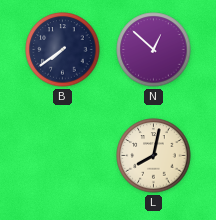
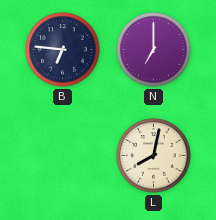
B: 7:39 -> 6:46
N: 12:52 -> 7:00
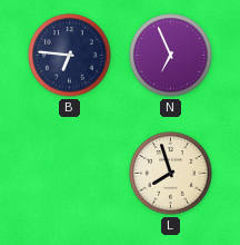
N: 7:00 -> 6:56
L: 8:02 -> 7:57
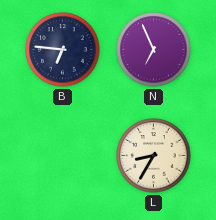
L: 7:57 -> 8:35
